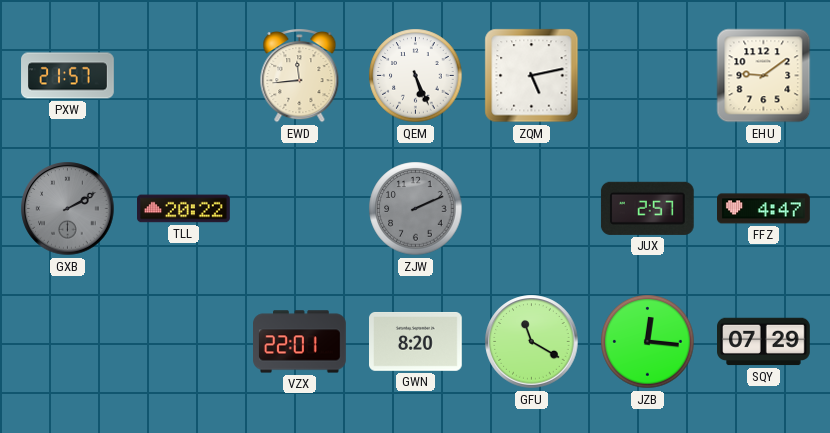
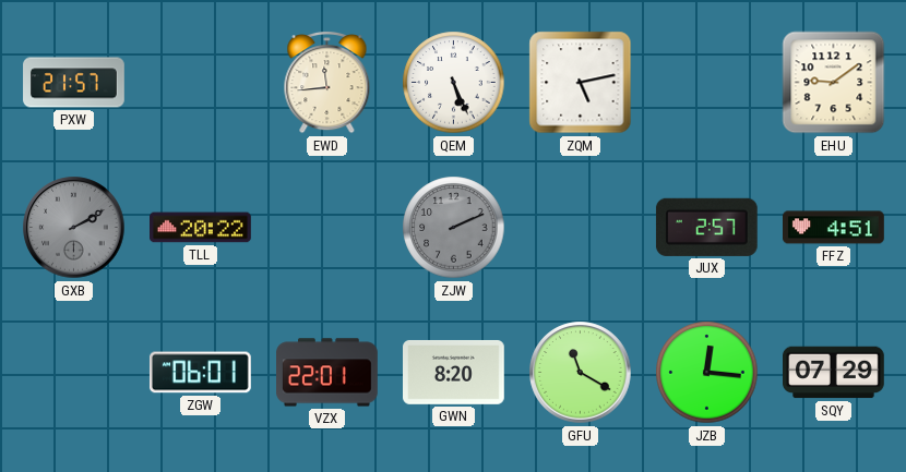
FFZ: 4:47 -> 4:51
ZGW: none -> 06:01
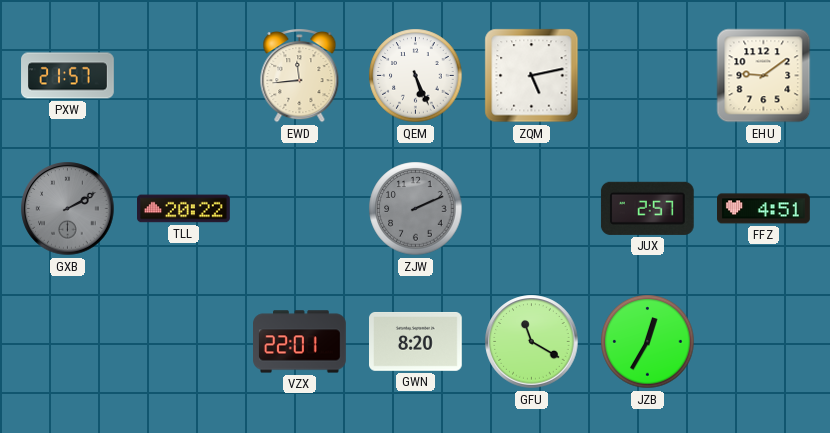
ZGW: 06:01 -> none
JZB: 12:16 -> 12:35
SQY: 07:29 -> none
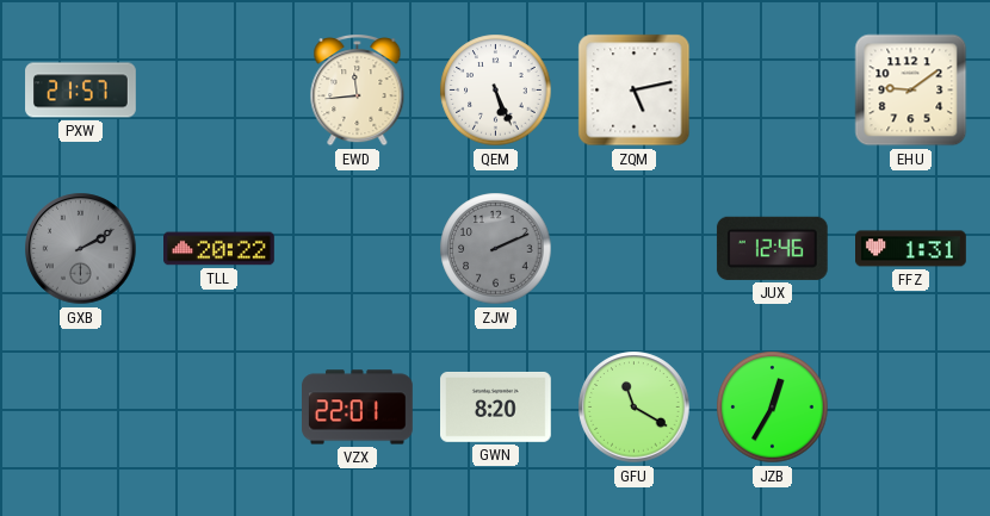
JUX: 2:57 -> 12:46
FFZ: 4:51 -> 1:31
